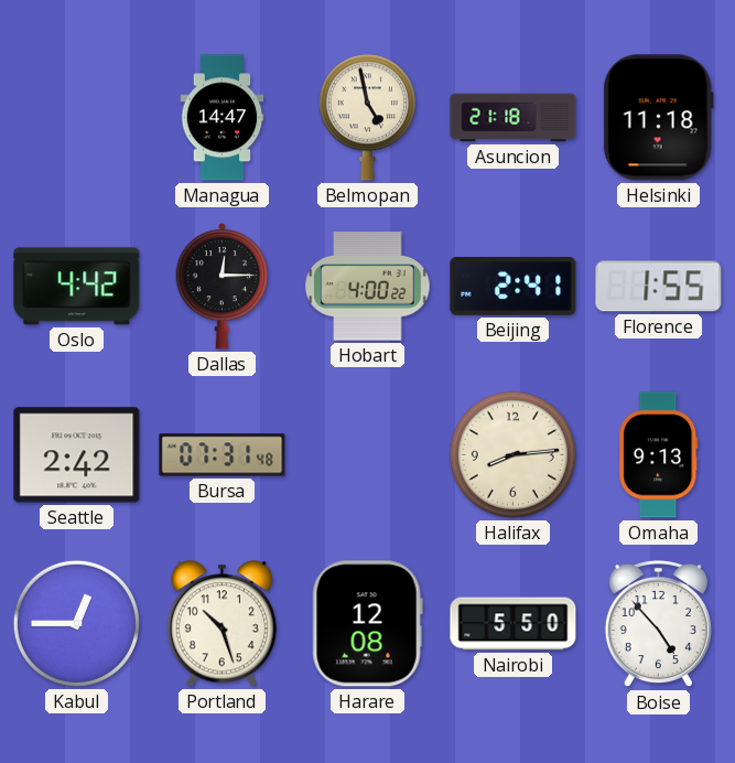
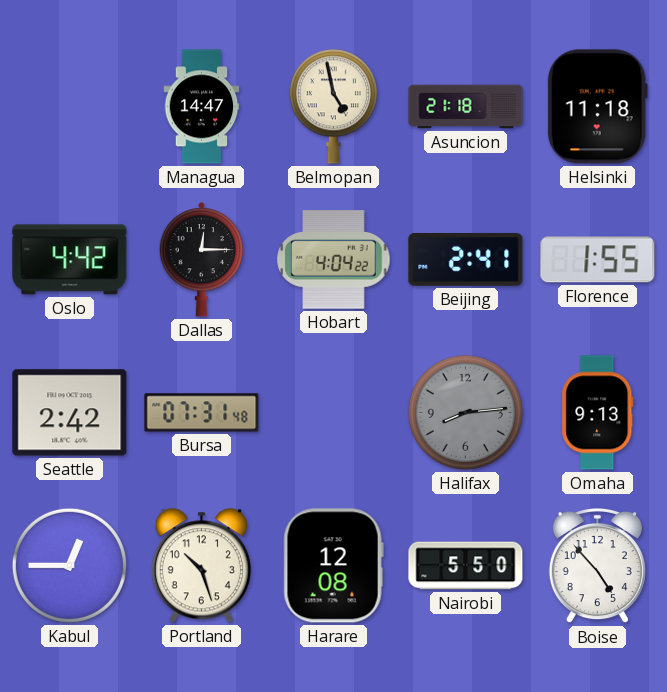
Hobart: 4:00 -> 4:04
Halifax dial: cream -> grey
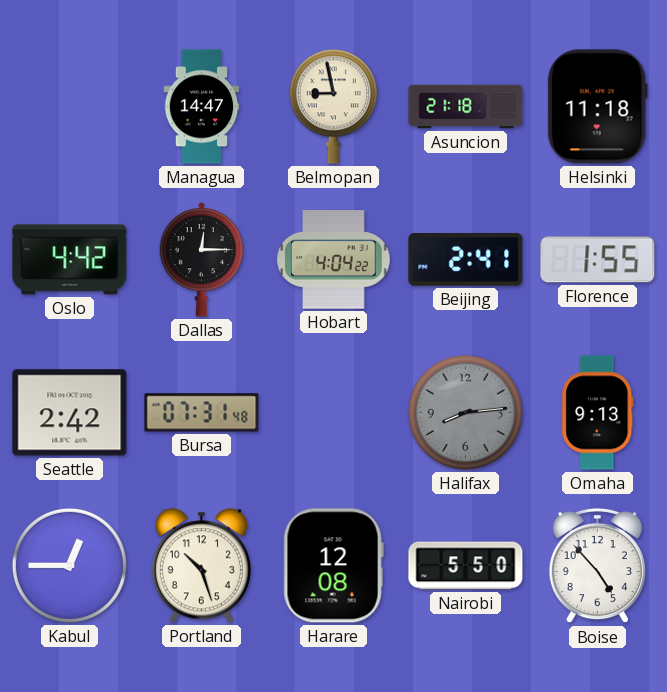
Belmopan: 4:58 -> 8:58
